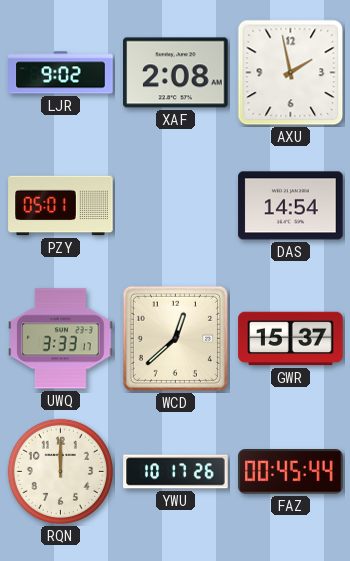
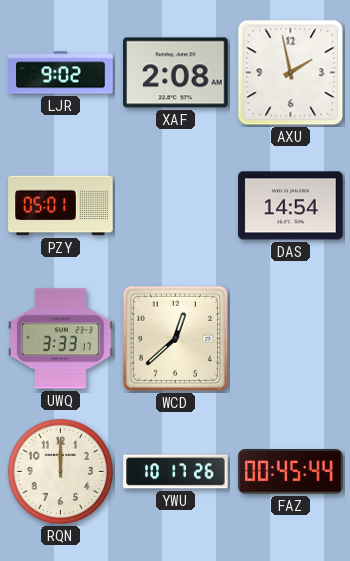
GWR: 15:37 -> none
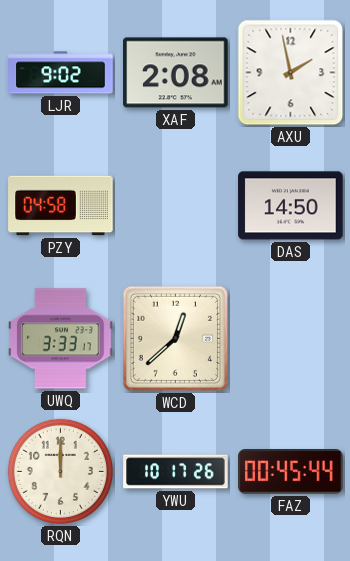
PZY: 05:01 -> 04:58
DAS: 14:54 -> 14:50
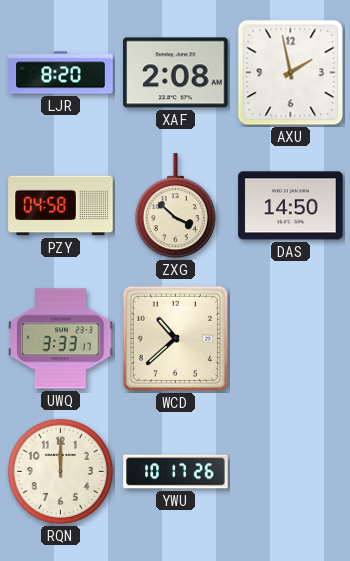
LJR: 9:02 -> 8:20
ZXG: none -> 3:52
WCD: 12:38 -> 10:38
FAZ: 00:45 -> none
